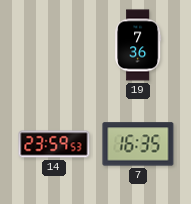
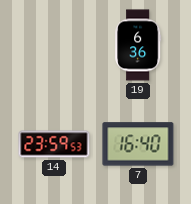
19: 7:36 -> 6:36
7: 16:35 -> 16:40
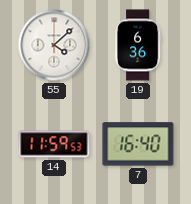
55: none -> 4:08
14: 23:59 -> 11:59
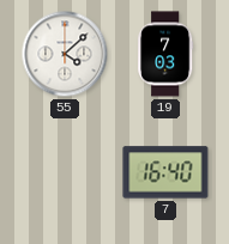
19: 6:36 -> 7:03
14: 11:59 -> none
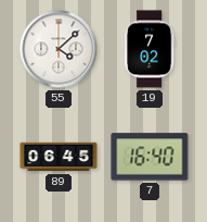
19: 7:03 -> 7:02
89: none -> 06:45
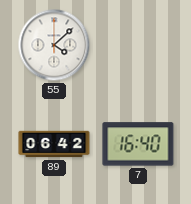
19: 7:02 -> none
89: 06:45 -> 06:42
